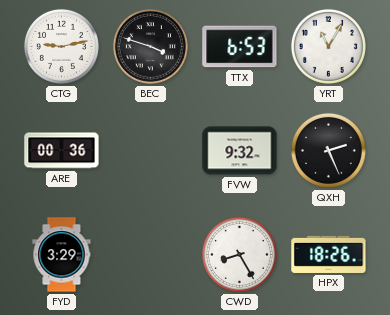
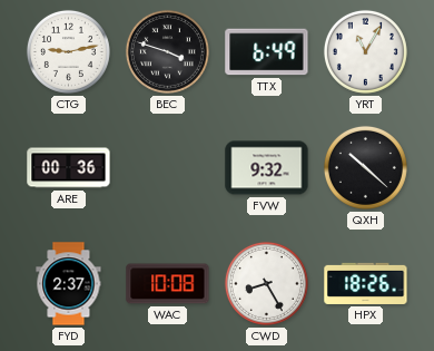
TTX: 6:53 -> 6:49
QXH: 2:26 -> 10:22
FYD: 3:29 -> 2:37
WAC: none -> 10:08
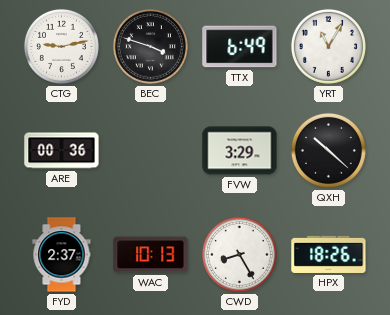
FVW: 9:32 -> 3:29
WAC: 10:08 -> 10:13
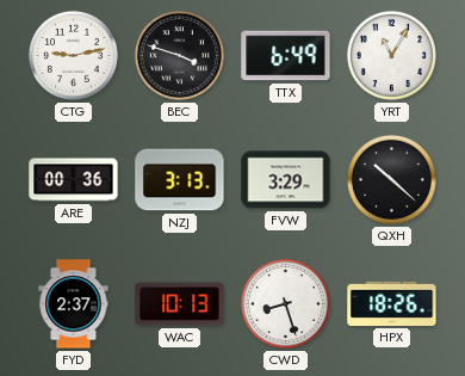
NZJ: none -> 3:13
CWD: 8:25 -> 8:27
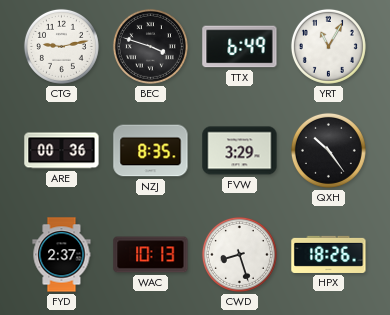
NZJ: 3:13 -> 8:35
QXH: 10:22 -> 10:24
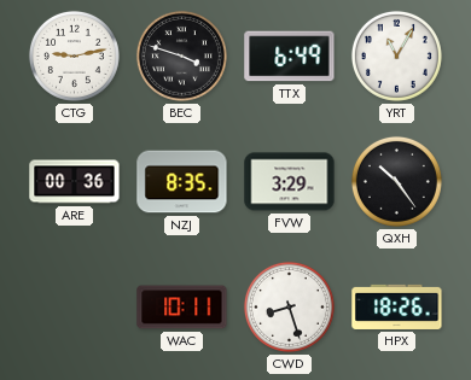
FYD: 2:37 -> none
WAC: 10:13 -> 10:11
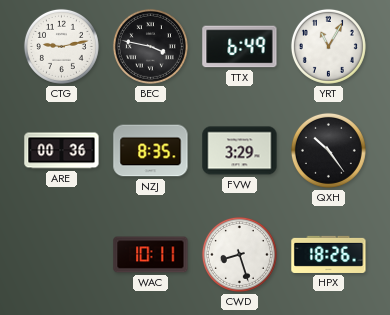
BEC: 3:48 -> 3:47
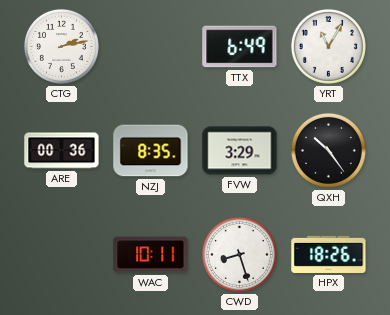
CTG: 9:13 -> 2:13
BEC: 3:47 -> none
